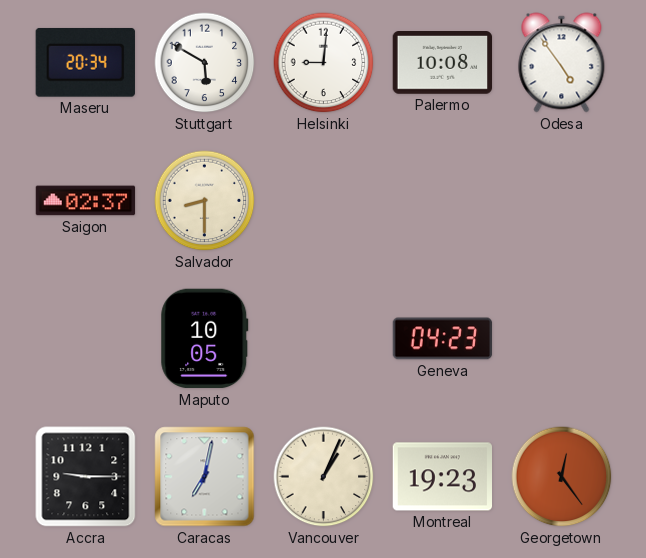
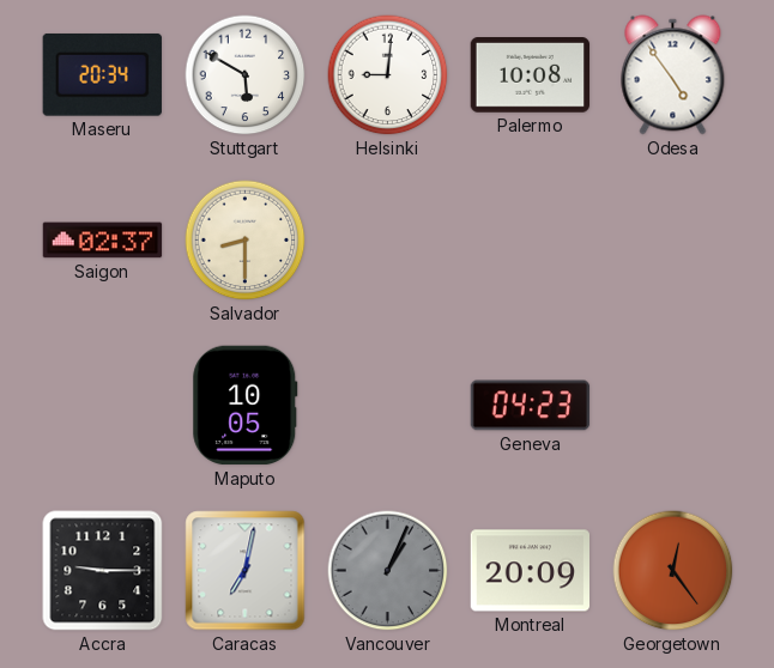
Vancouver dial: cream -> grey
Montreal: 19:23 -> 20:09
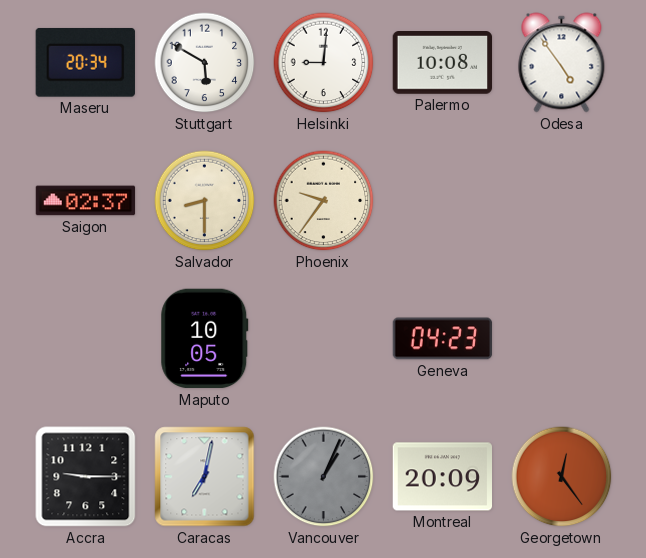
Phoenix: none -> 9:36
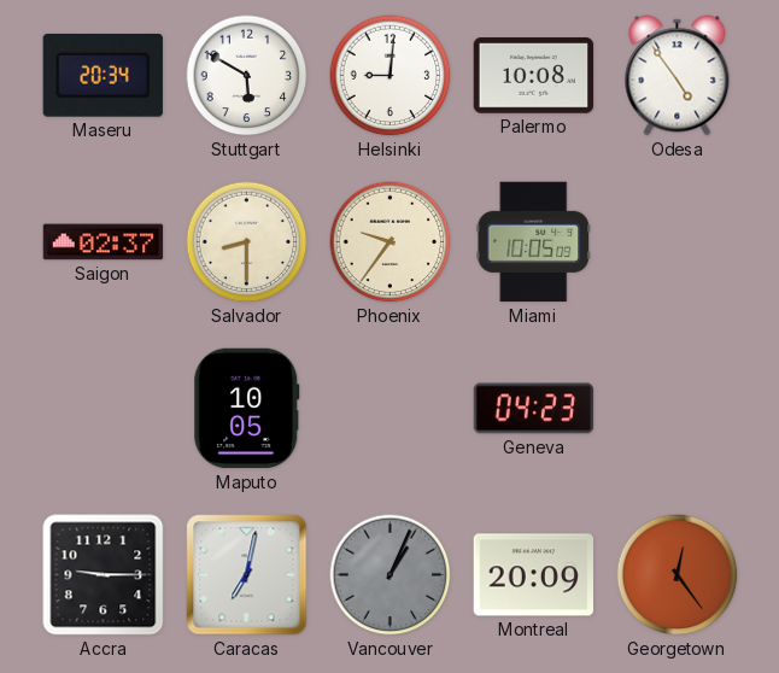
Miami: none -> 10:05
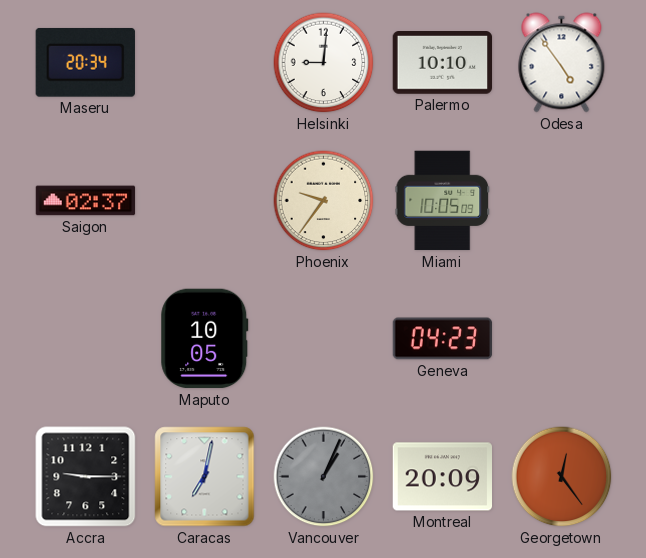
Stuttgart: 5:50 -> none
Palermo: 10:08 -> 10:10
Salvador: 8:30 -> none
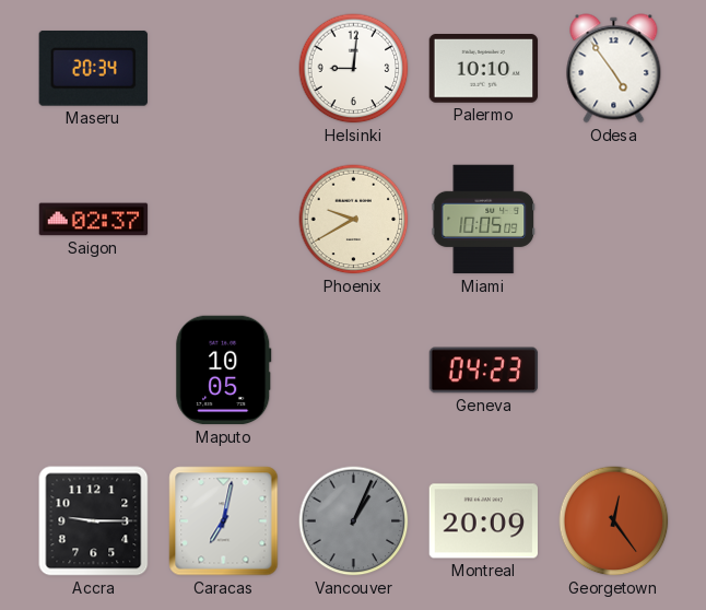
Phoenix: 9:36 -> 9:40
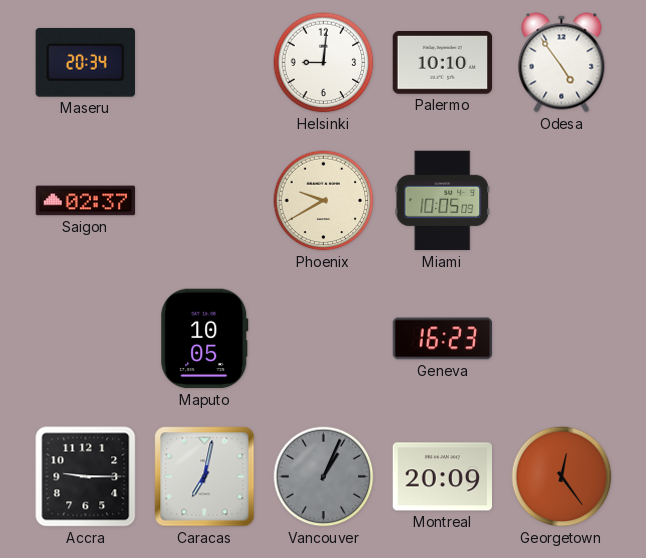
Geneva: 04:23 -> 16:23
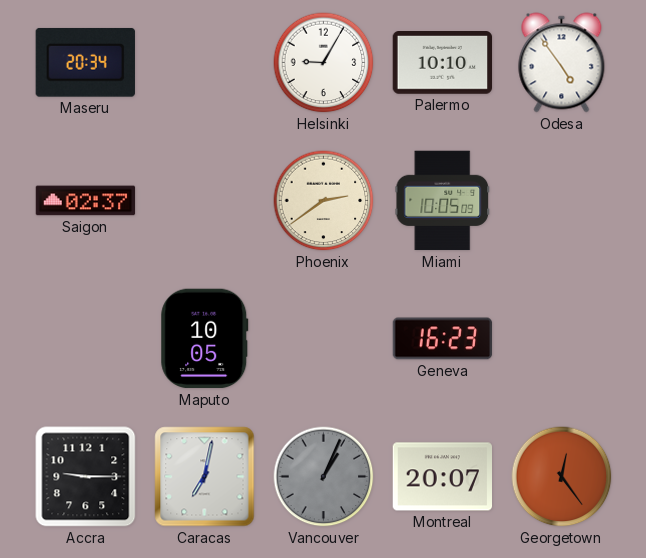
Helsinki: 9:01 -> 9:05
Phoenix: 9:40 -> 2:39
Montreal: 20:09 -> 20:07
